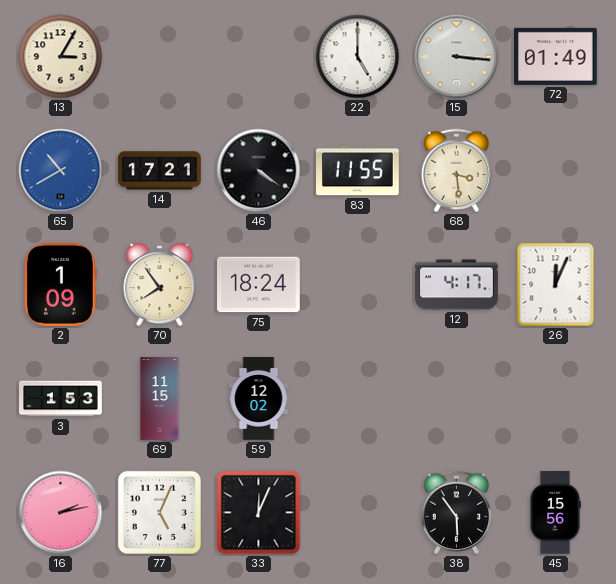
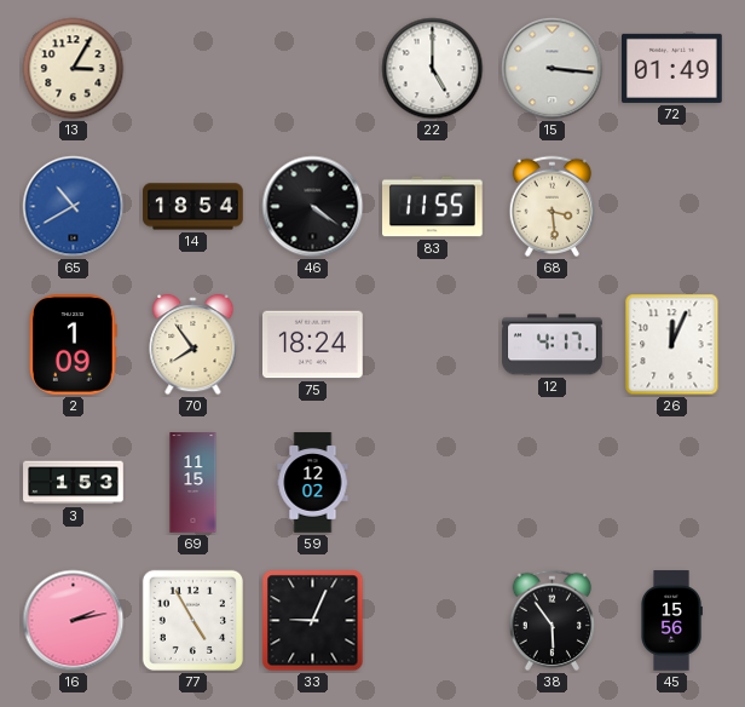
14: 17:21 -> 18:54
77: 5:04 -> 4:55
33: 12:04 -> 9:04
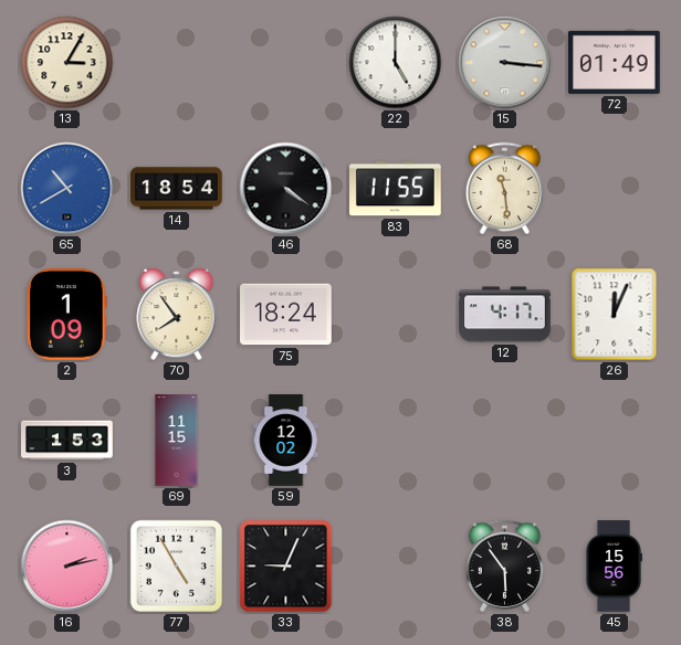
68: 3:29 -> 11:29
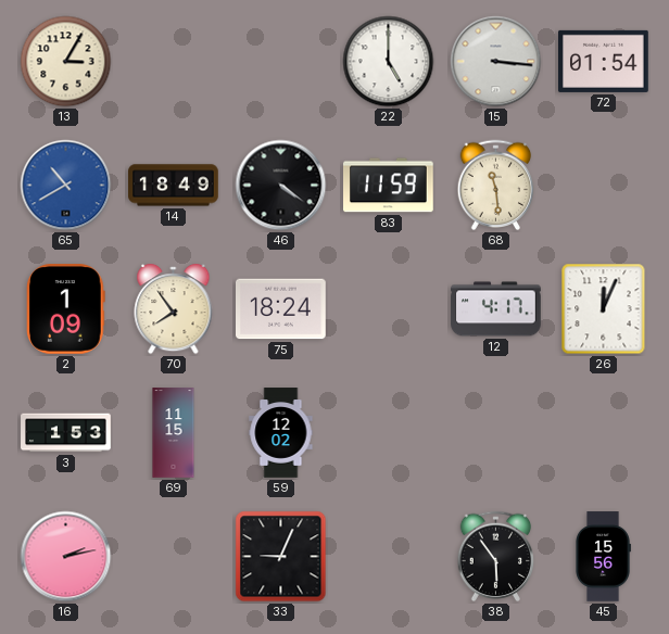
72: 01:49 -> 01:54
14: 18:54 -> 18:49
83: 11:55 -> 11:59
77: 4:55 -> none
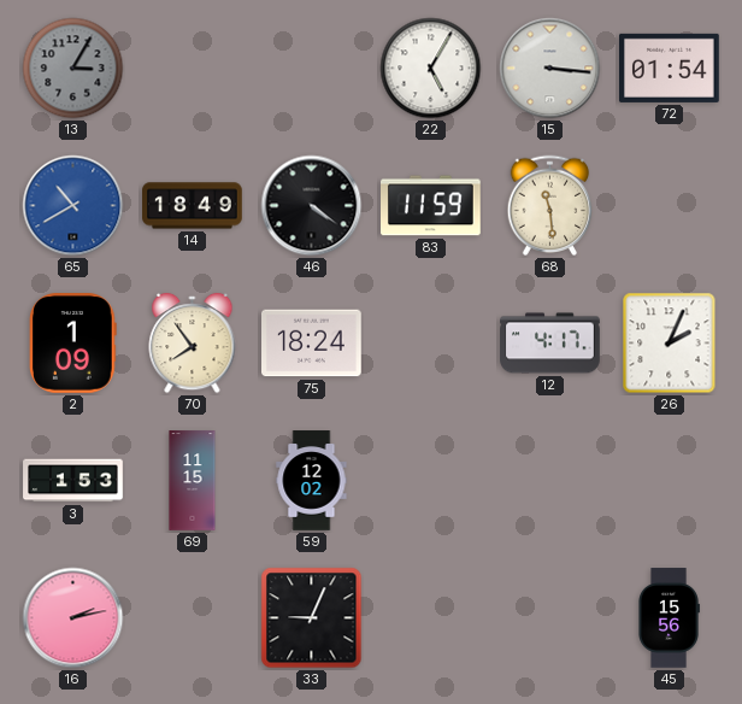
13 dial: cream -> grey
22: 5:00 -> 5:05
26: 12:04 -> 2:04
38: 5:54 -> none
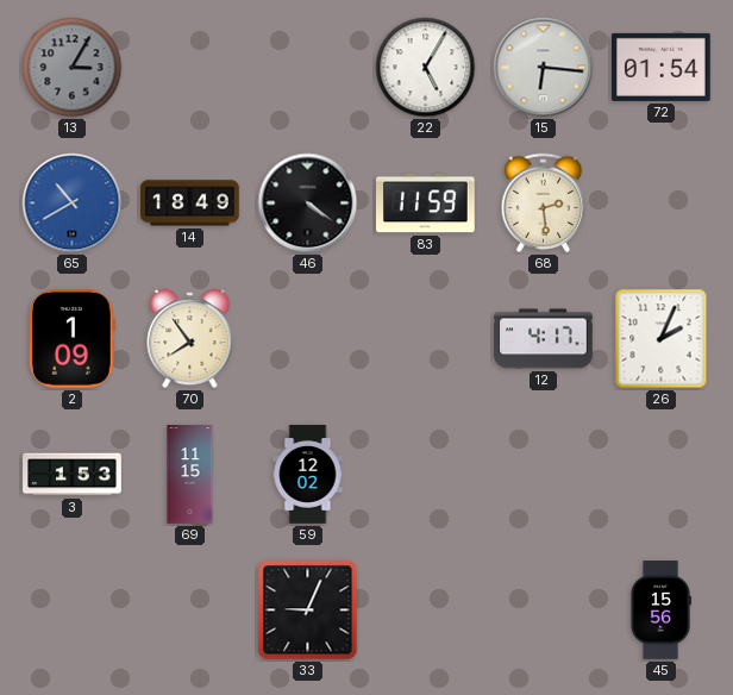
15: 3:16 -> 6:16
68: 11:29 -> 2:29
75: 18:24 -> none
16: 2:13 -> none
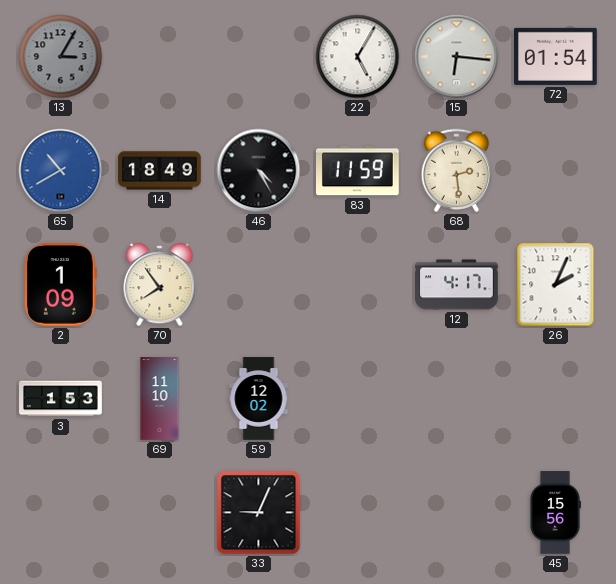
46: 4:21 -> 4:25
69: 11:15 -> 11:10
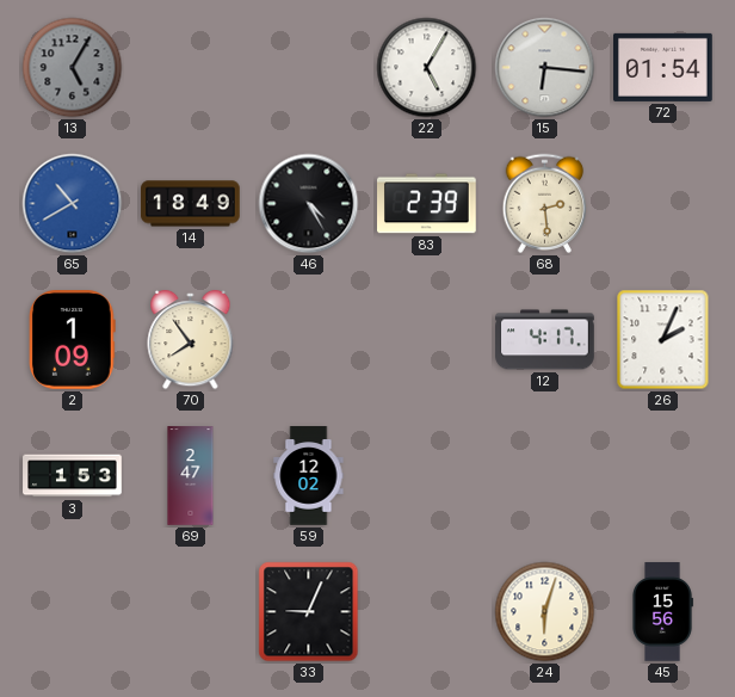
13: 3:05 -> 5:05
83: 11:59 -> 2:39
69: 11:10 -> 2:47
24: none -> 6:03
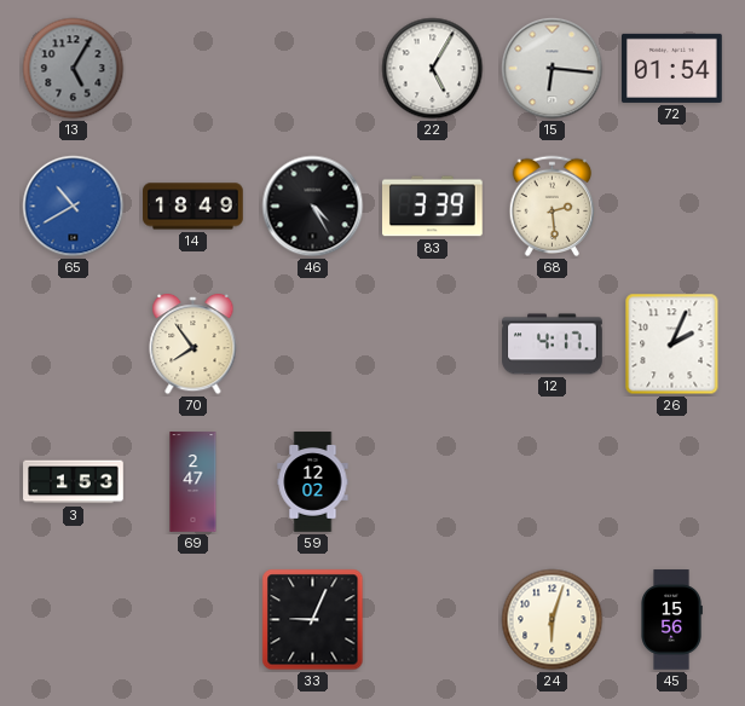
83: 2:39 -> 3:39
2: 1:09 -> none
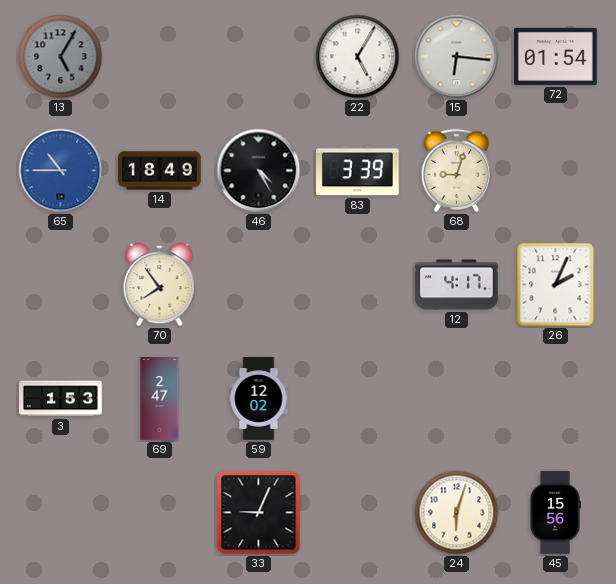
65: 10:40 -> 10:45
68: 2:29 -> 9:03
